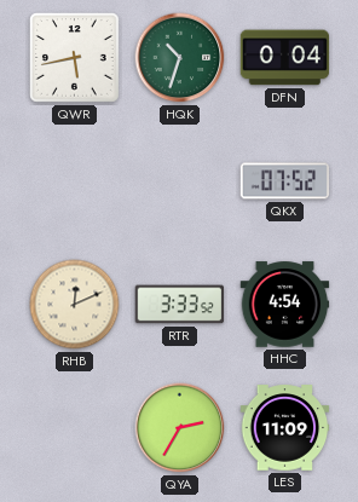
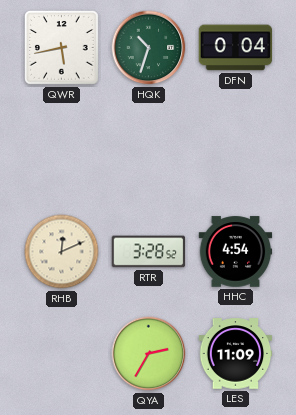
QKX: 07:52 -> none
RTR: 3:33 -> 3:28
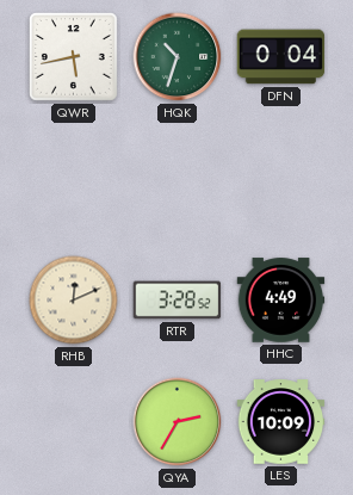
HHC: 4:54 -> 4:49
LES: 11:09 -> 10:09
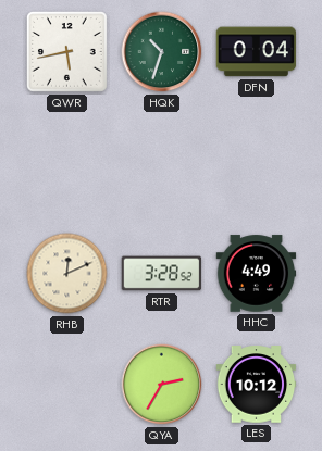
LES: 10:09 -> 10:12
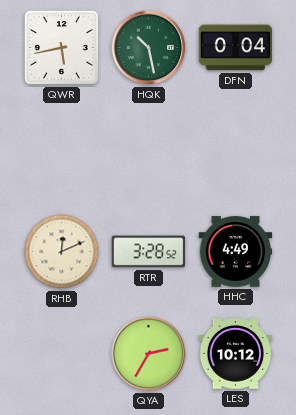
HQK: 10:33 -> 10:28
